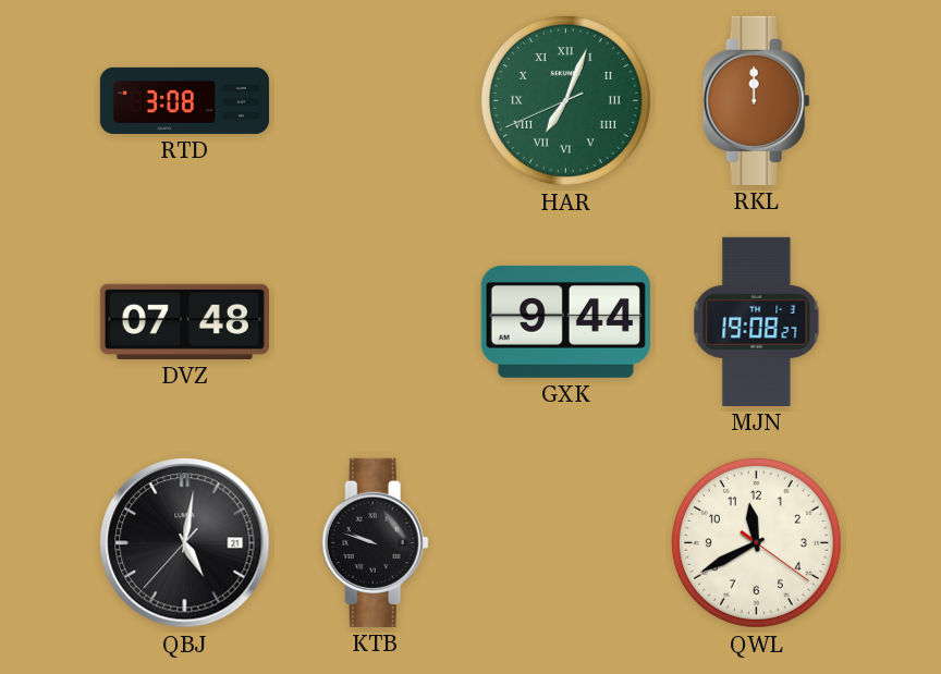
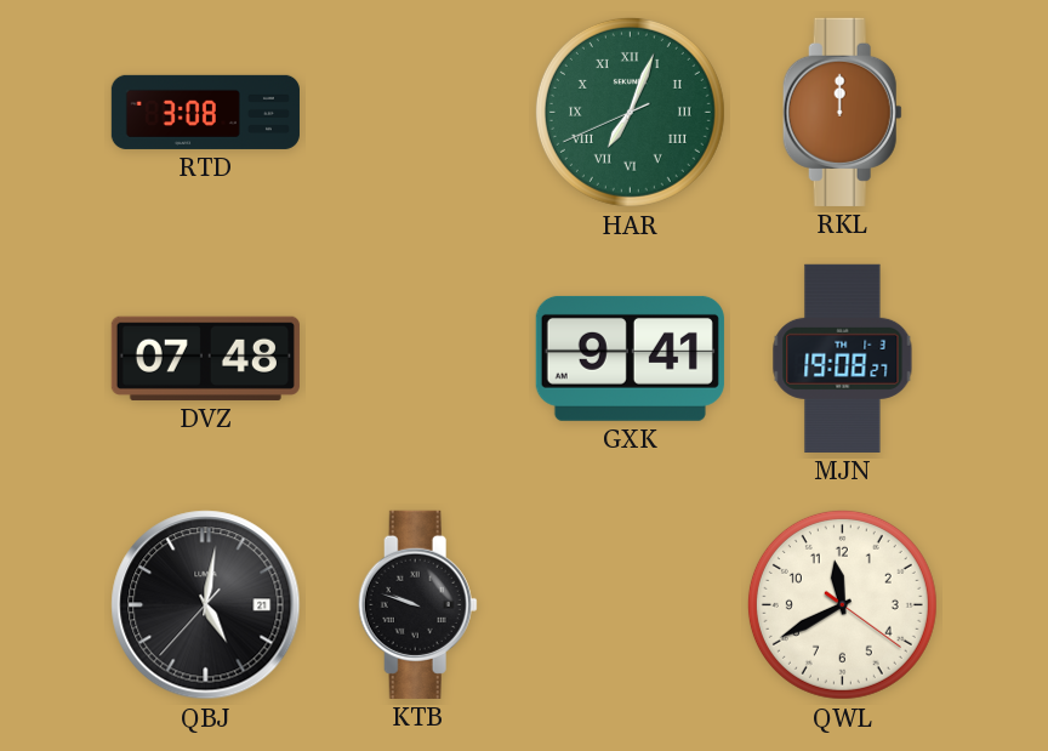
GXK: 9:44 -> 9:41
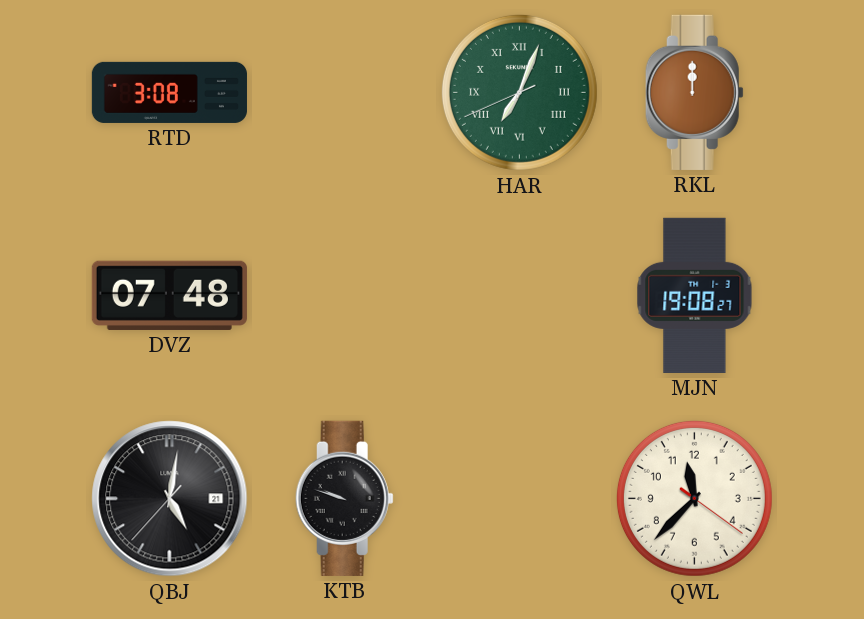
GXK: 9:41 -> none
QWL: 11:40 -> 11:37
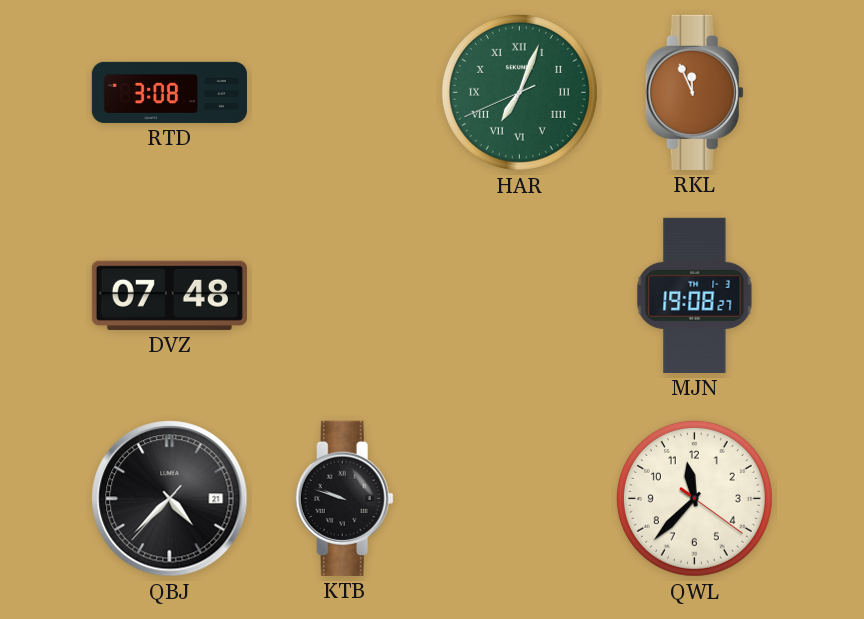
RKL: 12:00 -> 11:56
QBJ: 5:01 -> 4:37
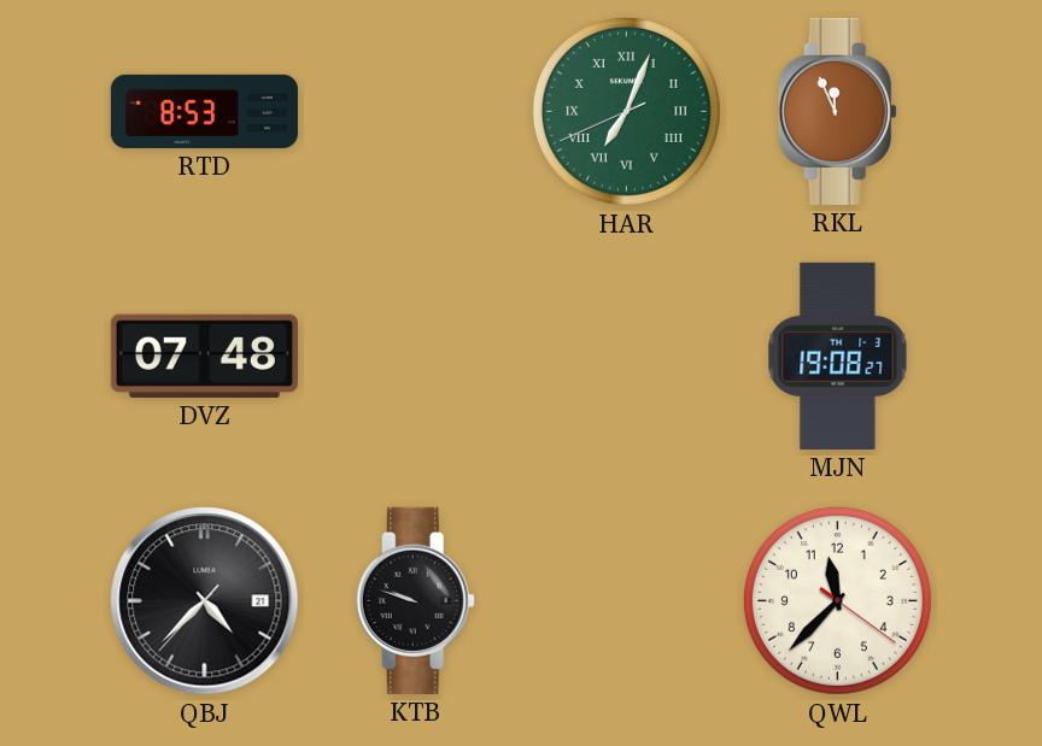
RTD: 3:08 -> 8:53
